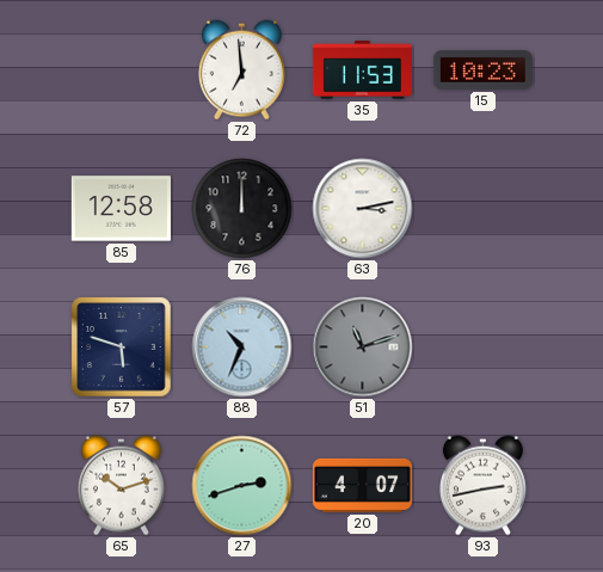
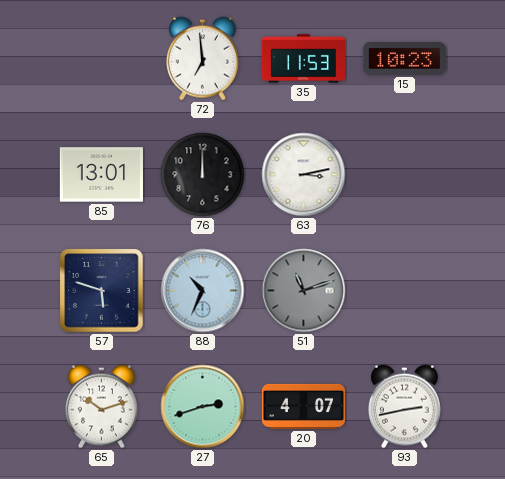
85: 12:58 -> 13:01
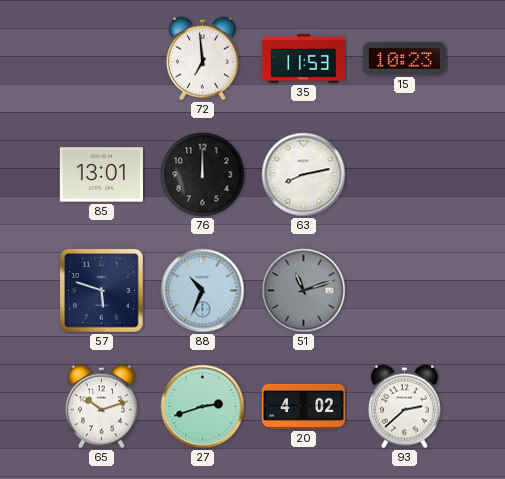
63: 3:13 -> 8:13
20: 4:07 -> 4:02
93: 2:43 -> 2:38
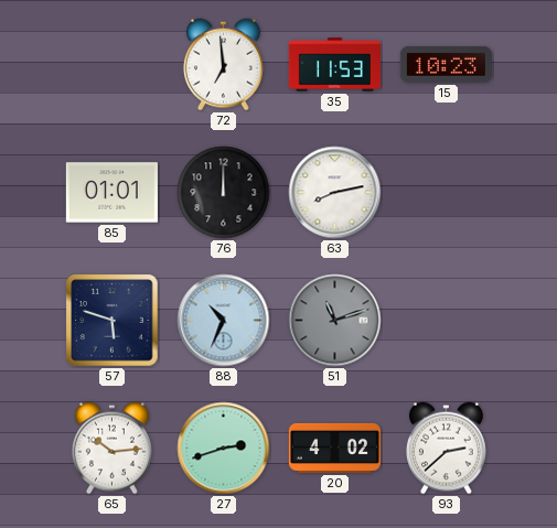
85: 13:01 -> 01:01
65: 10:12 -> 10:14
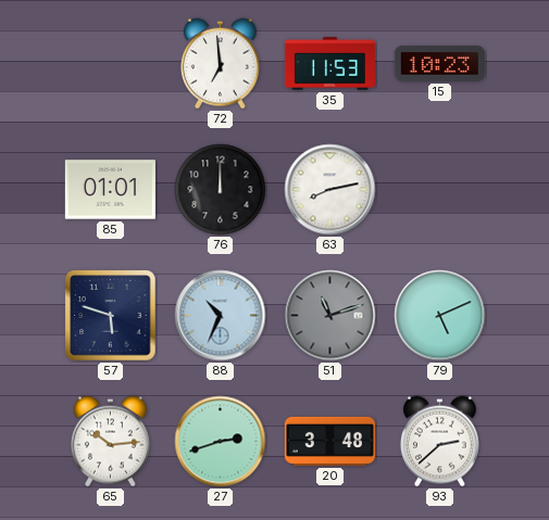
79: none -> 5:11
20: 4:02 -> 3:48
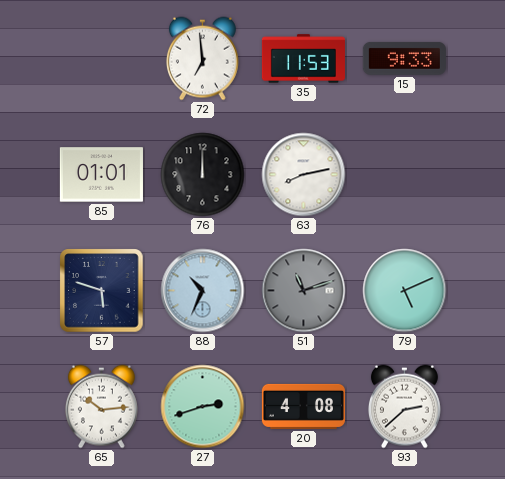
15: 10:23 -> 9:33
20: 3:48 -> 4:08
